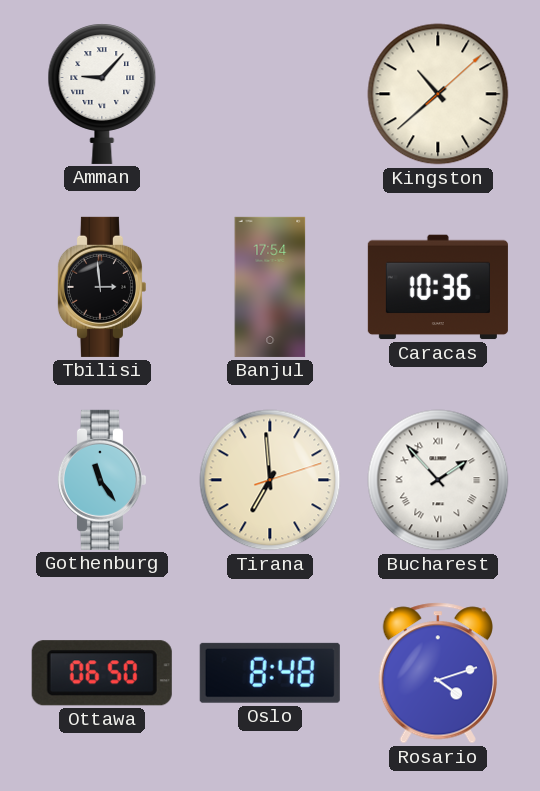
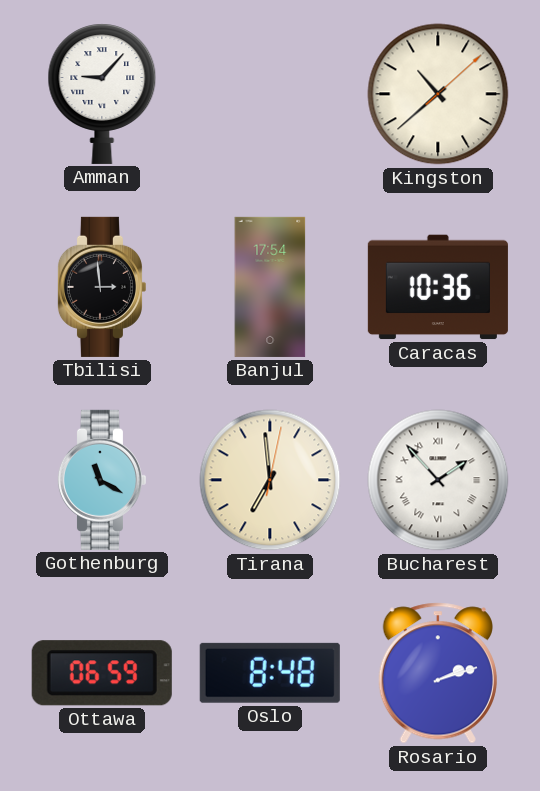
Gothenburg: 11:24 -> 11:20
Tirana: 6:59:12 -> 6:59:02
Ottawa: 06:50 -> 06:59
Rosario: 4:12 -> 2:12
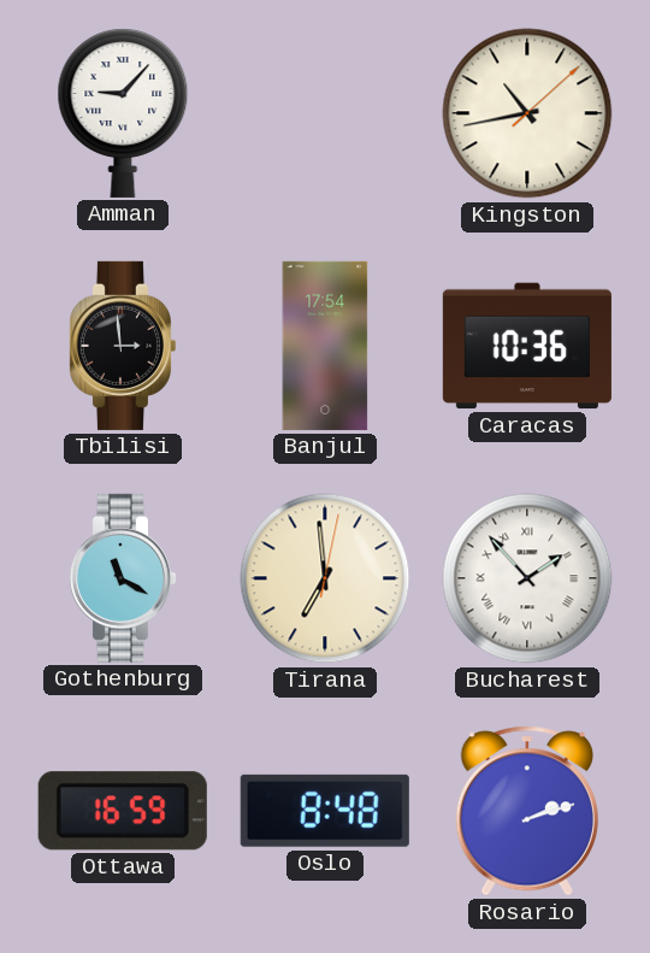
Kingston: 10:38 -> 10:43
Ottawa: 06:59 -> 16:59
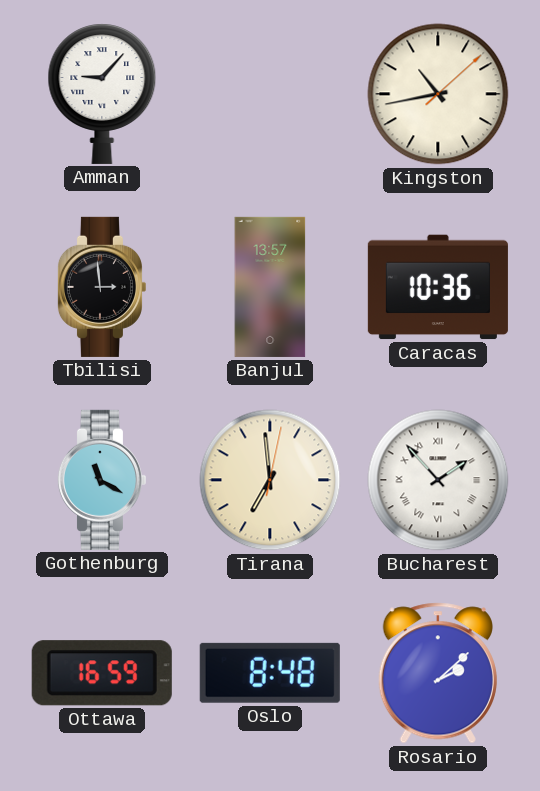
Banjul: 17:54 -> 13:57
Rosario: 2:12 -> 2:08
